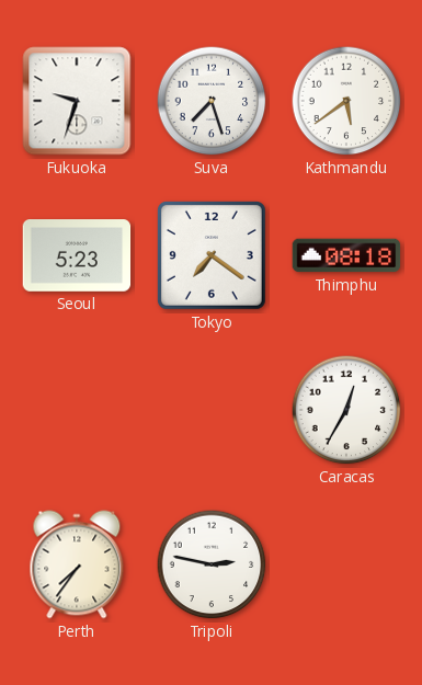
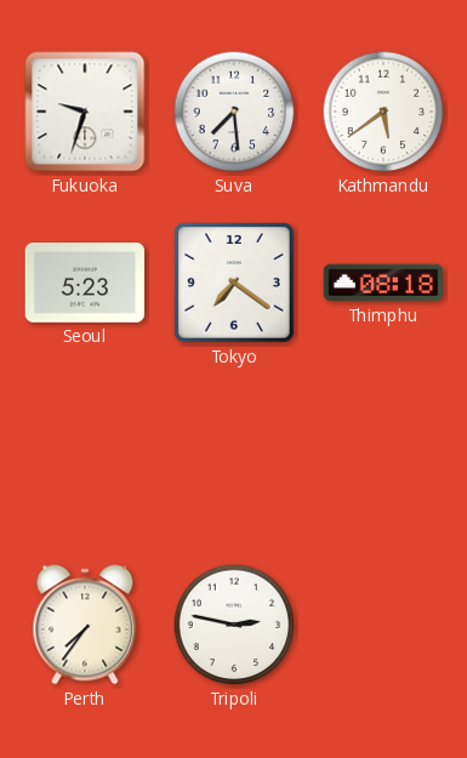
Suva: 7:27 -> 7:29
Caracas: 12:35 -> none
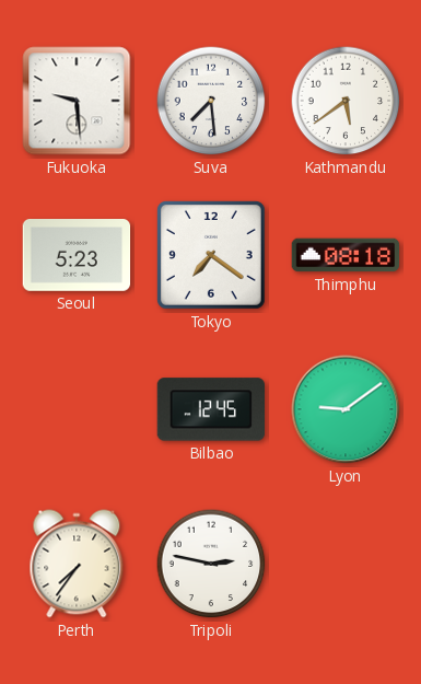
Fukuoka: 9:33 -> 9:29
Bilbao: none -> 12:45
Lyon: none -> 9:09
